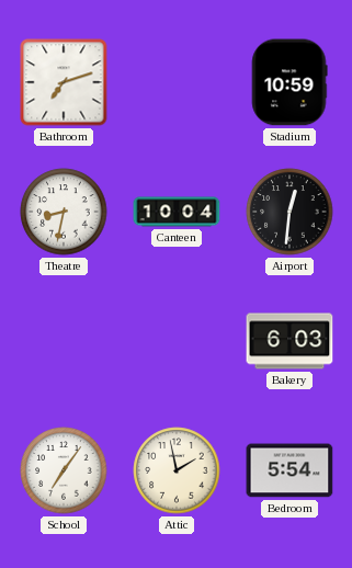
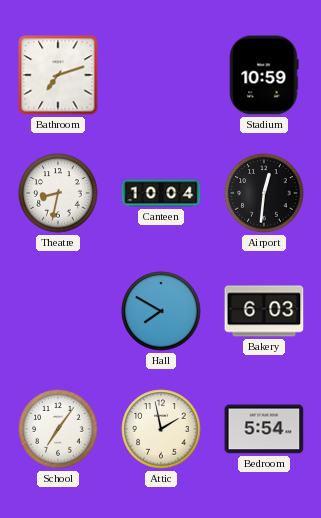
Hall: none -> 7:50
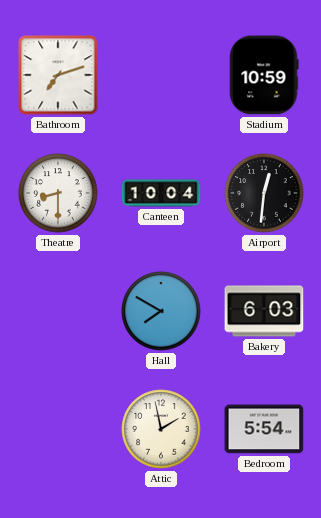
Theatre: 8:32 -> 8:30
School: 7:06 -> none
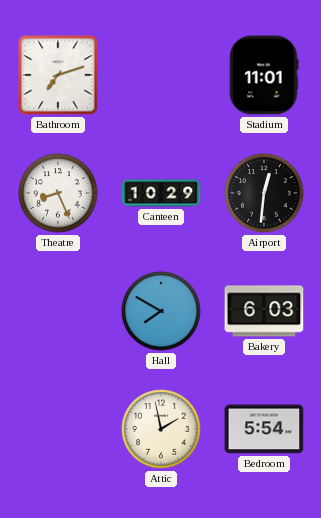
Stadium: 10:59 -> 11:01
Theatre: 8:30 -> 8:26
Canteen: 10:04 -> 10:29
